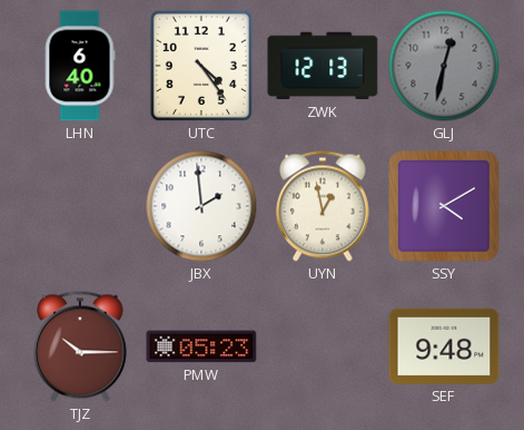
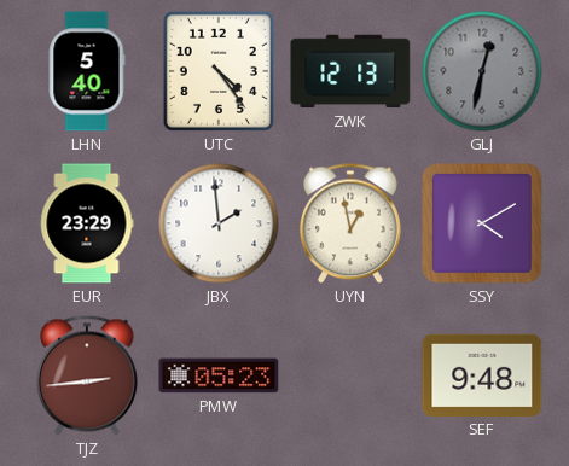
LHN: 6:40 -> 5:40
EUR: none -> 23:29
TJZ: 10:15 -> 2:44
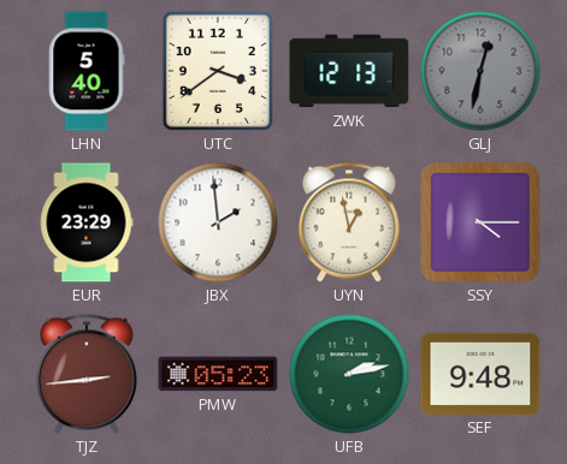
UTC: 4:24 -> 3:39
SSY: 4:10 -> 4:15
UFB: none -> 2:13
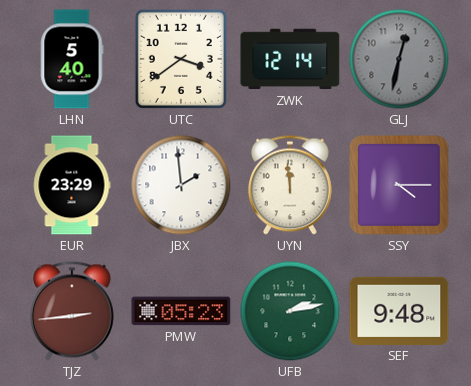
ZWK: 12:13 -> 12:14
UYN: 12:58 -> 11:59
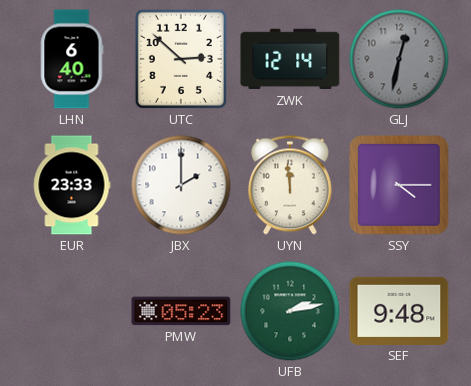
LHN: 5:40 -> 6:40
UTC: 3:39 -> 2:52
EUR: 23:29 -> 23:33
JBX: 1:59 -> 2:00
TJZ: 2:44 -> none
